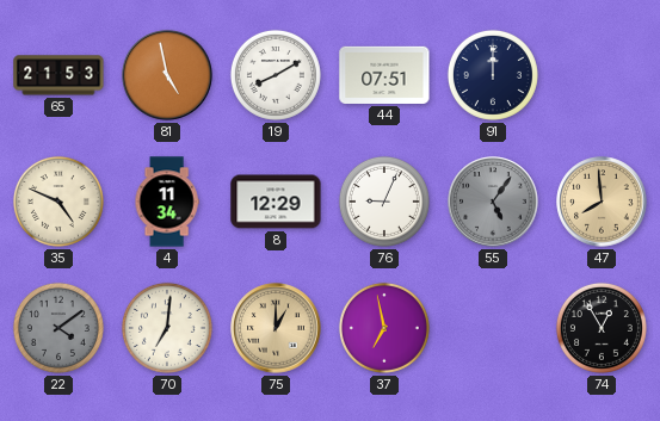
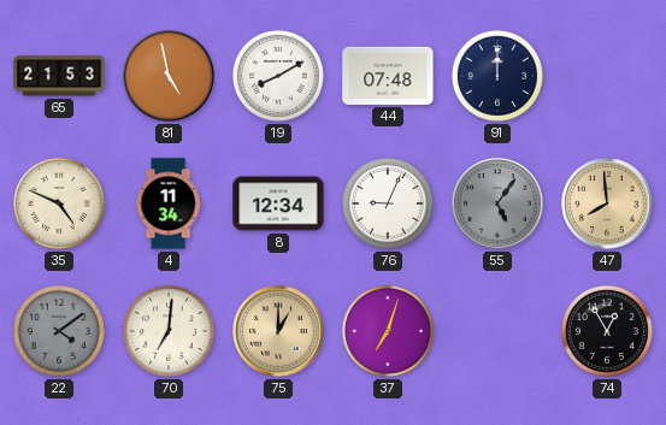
44: 07:51 -> 07:48
8: 12:29 -> 12:34
37: 6:58 -> 7:03
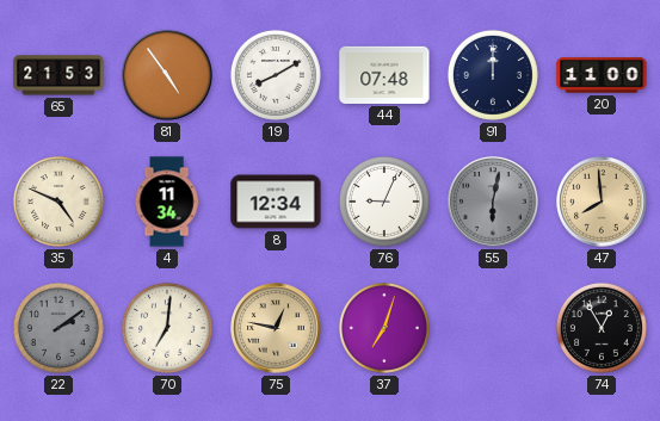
81: 4:58 -> 4:54
20: none -> 11:00
55: 5:06 -> 6:02
22: 4:09 -> 2:09
75: 1:00 -> 12:47
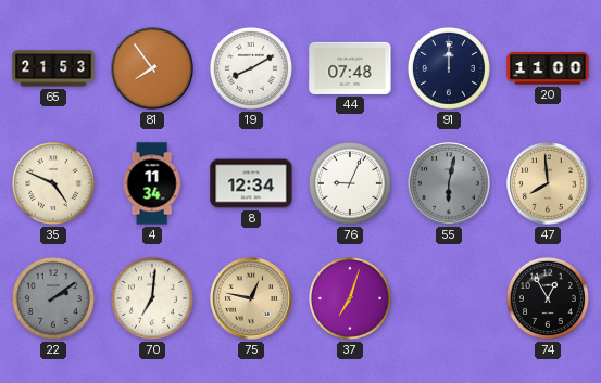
81: 4:54 -> 7:54
